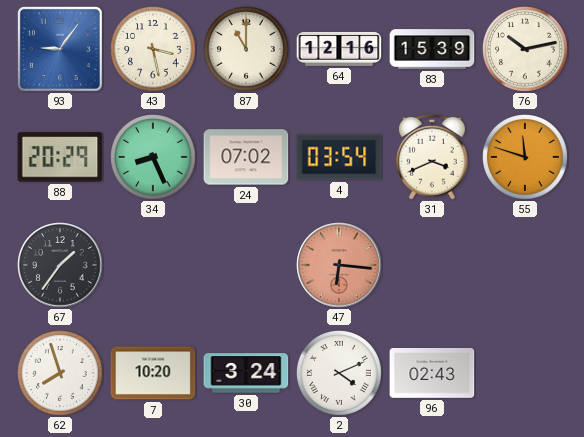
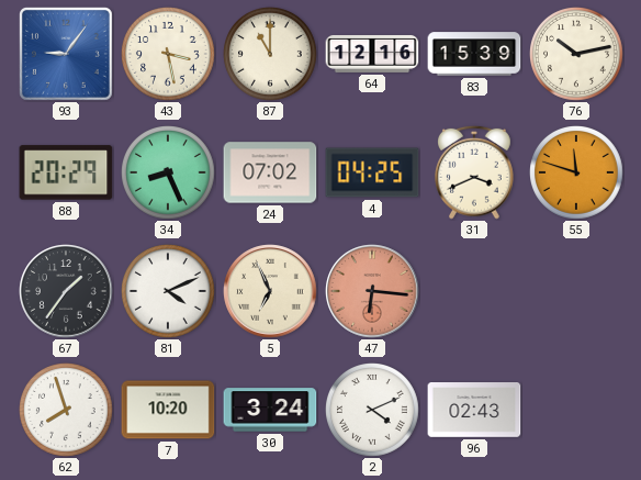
4: 03:54 -> 04:25
81: none -> 4:11
5: none -> 6:56
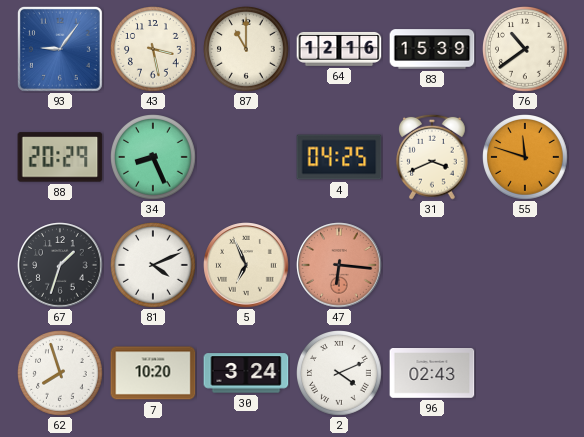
76: 10:13 -> 10:39
24: 07:02 -> none
67: 1:36 -> 1:33
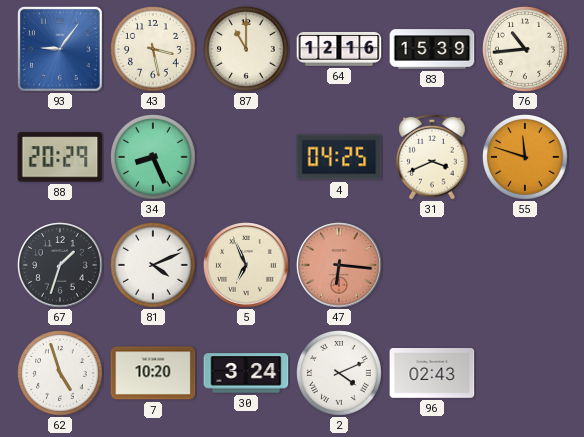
76: 10:39 -> 10:44
62: 7:57 -> 4:57
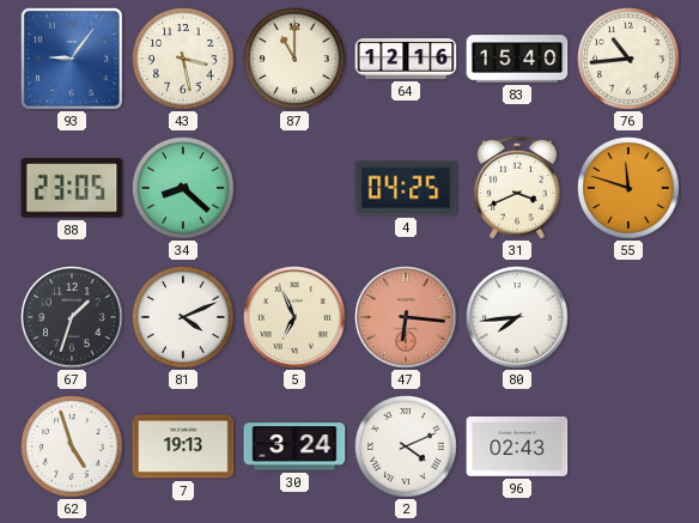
83: 15:39 -> 15:40
88: 20:29 -> 23:05
34: 8:26 -> 8:22
80: none -> 7:44
7: 10:20 -> 19:13
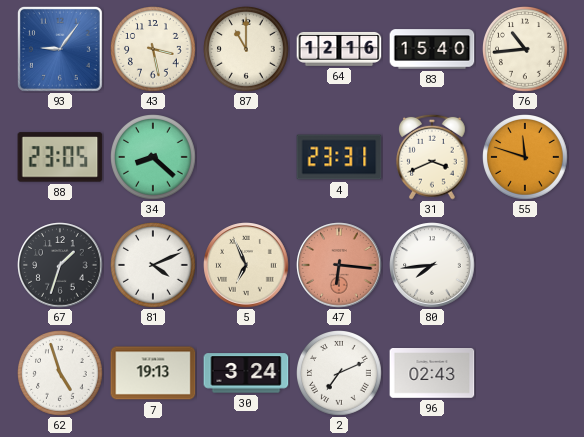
4: 04:25 -> 23:31
2: 4:11 -> 7:11
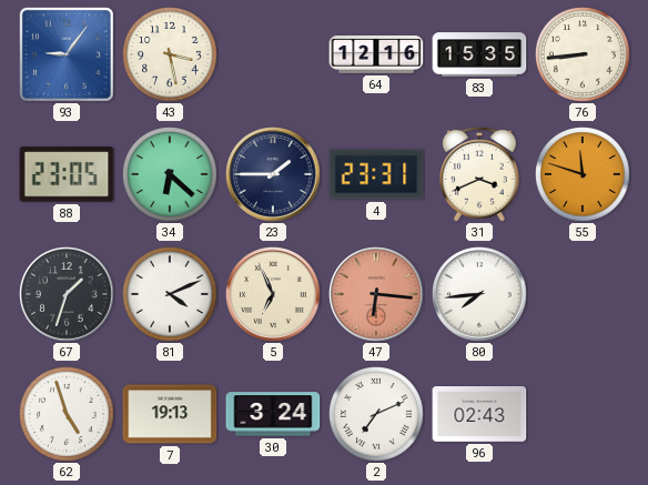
87: 11:00 -> none
83: 15:40 -> 15:35
76: 10:44 -> 8:44
34: 8:22 -> 6:22
23: none -> 1:45
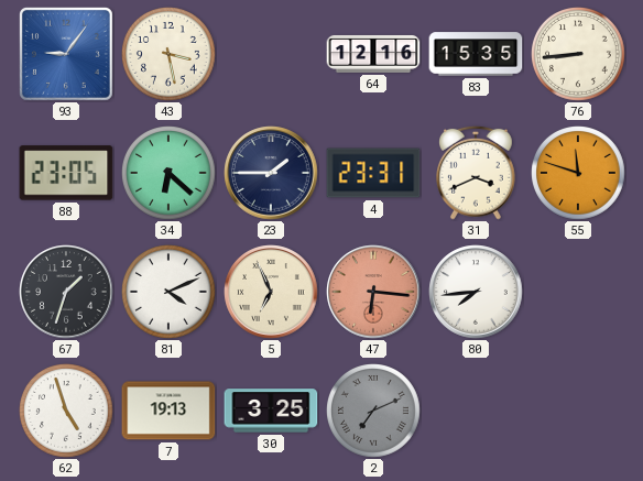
30: 3:24 -> 3:25
2 dial: white -> grey
96: 02:43 -> none
